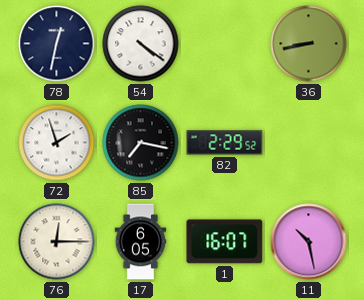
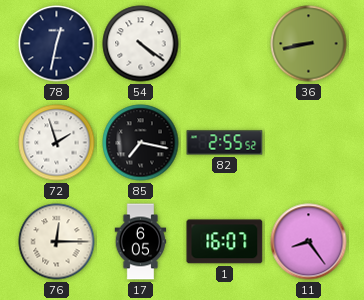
82: 2:29 -> 2:55
11: 10:28 -> 8:24
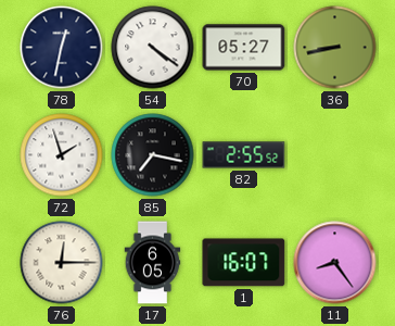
70: none -> 05:27
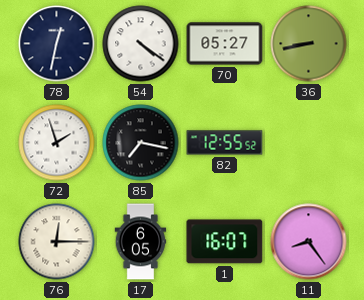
82: 2:55 -> 12:55
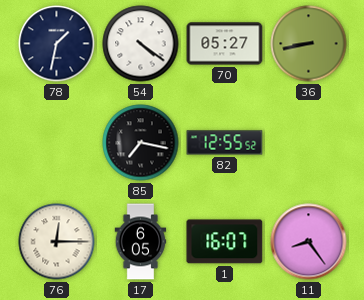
78: 12:32 -> 1:32
72: 1:57 -> none
